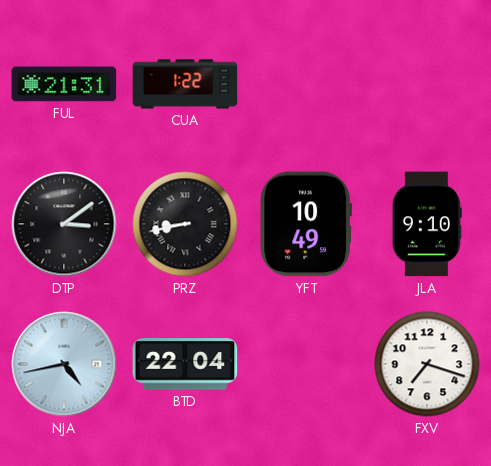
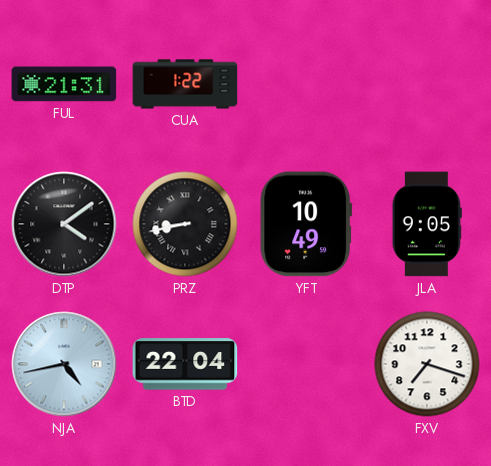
DTP: 3:09 -> 4:09
JLA: 9:10 -> 9:05
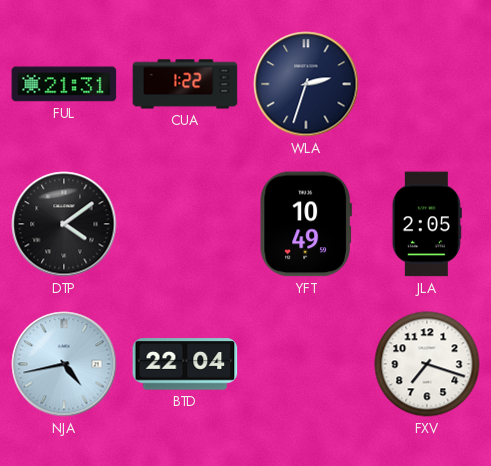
WLA: none -> 2:33
PRZ: 8:43 -> none
JLA: 9:05 -> 2:05
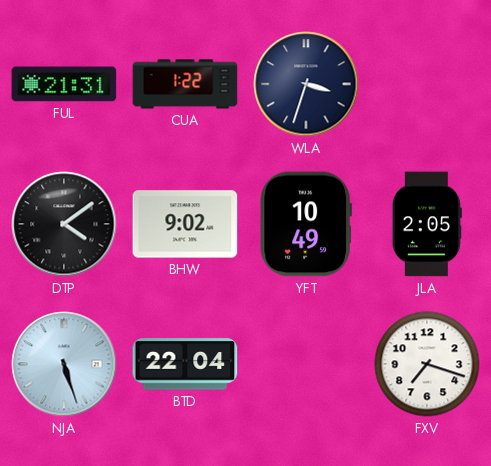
WLA: 2:33 -> 3:33
BHW: none -> 9:02
NJA: 4:43 -> 5:27
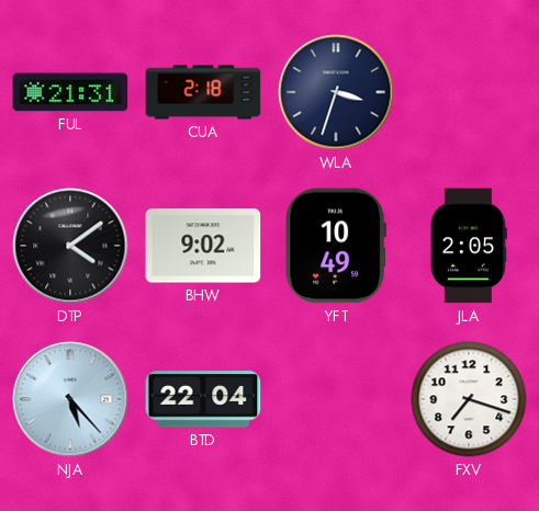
CUA: 1:22 -> 2:18
NJA: 5:27 -> 5:23
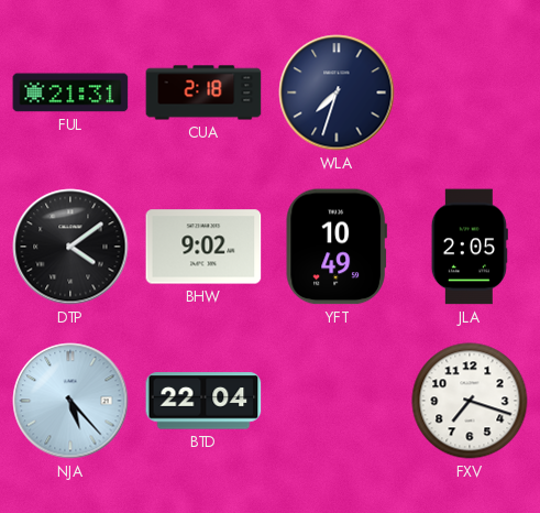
WLA: 3:33 -> 7:33
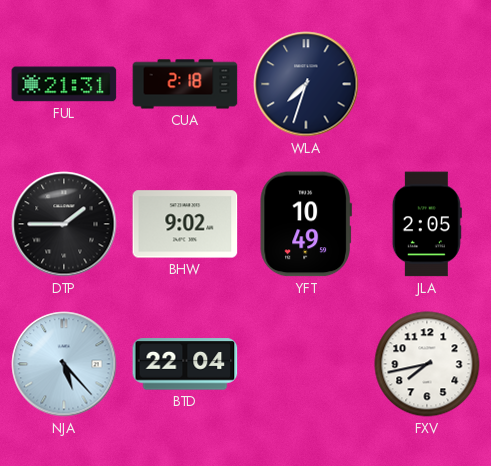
DTP: 4:09 -> 1:45
FXV: 7:18 -> 7:43
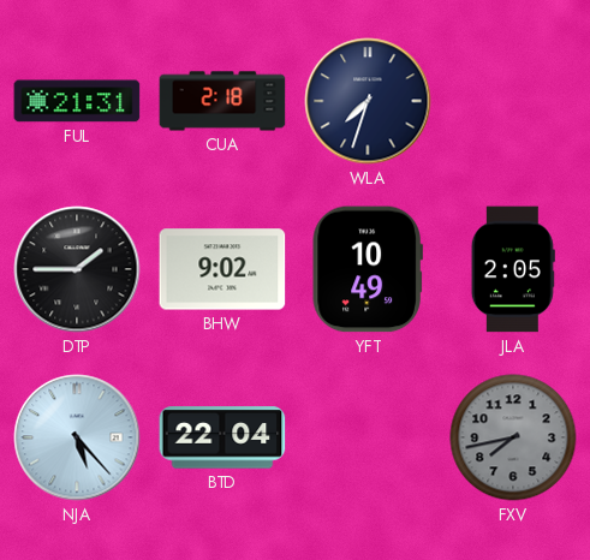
FXV dial: white -> grey
